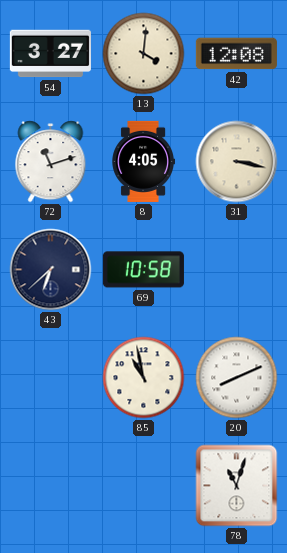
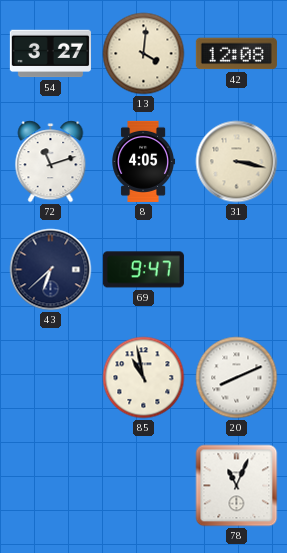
69: 10:58 -> 9:47
78: 11:03 -> 11:04
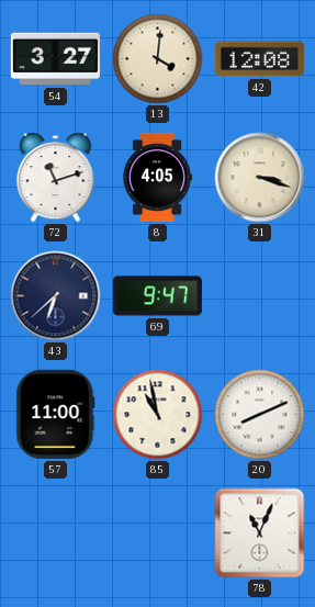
31: 3:17 -> 3:18
57: none -> 11:00
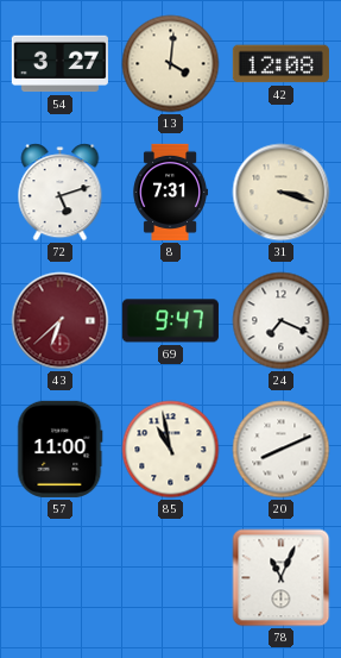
72: 11:12 -> 5:12
8: 4:05 -> 7:31
43 dial: navy -> burgundy
24: none -> 7:19
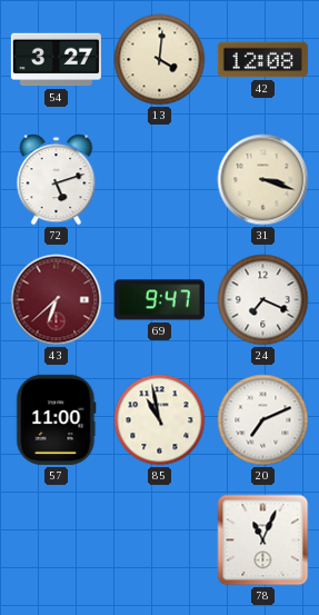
8: 7:31 -> none
20: 8:11 -> 7:11
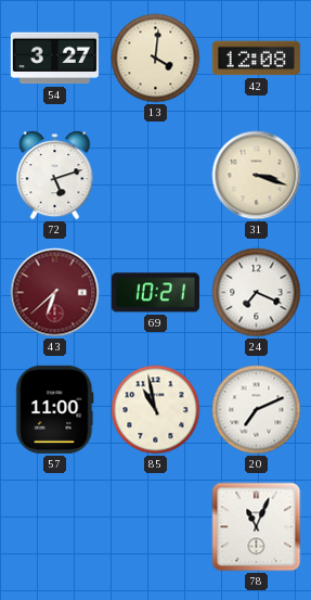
69: 9:47 -> 10:21
